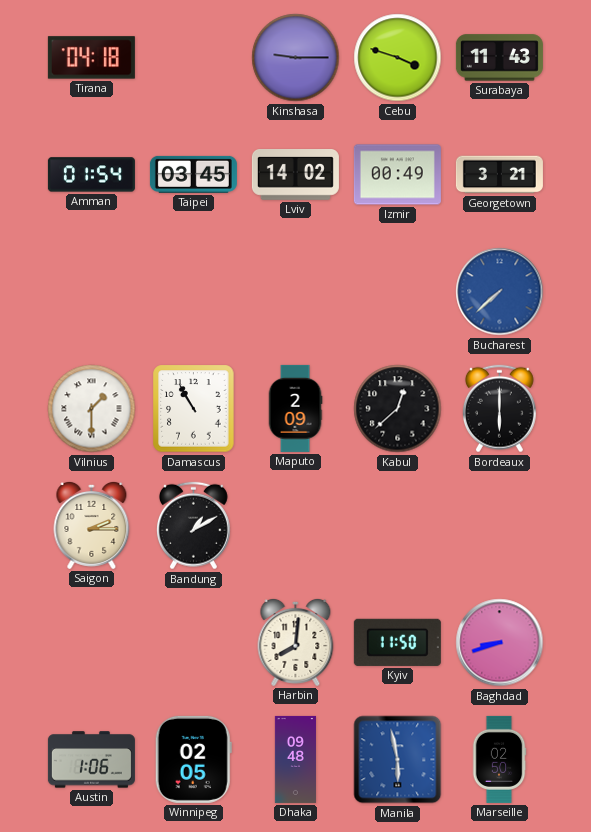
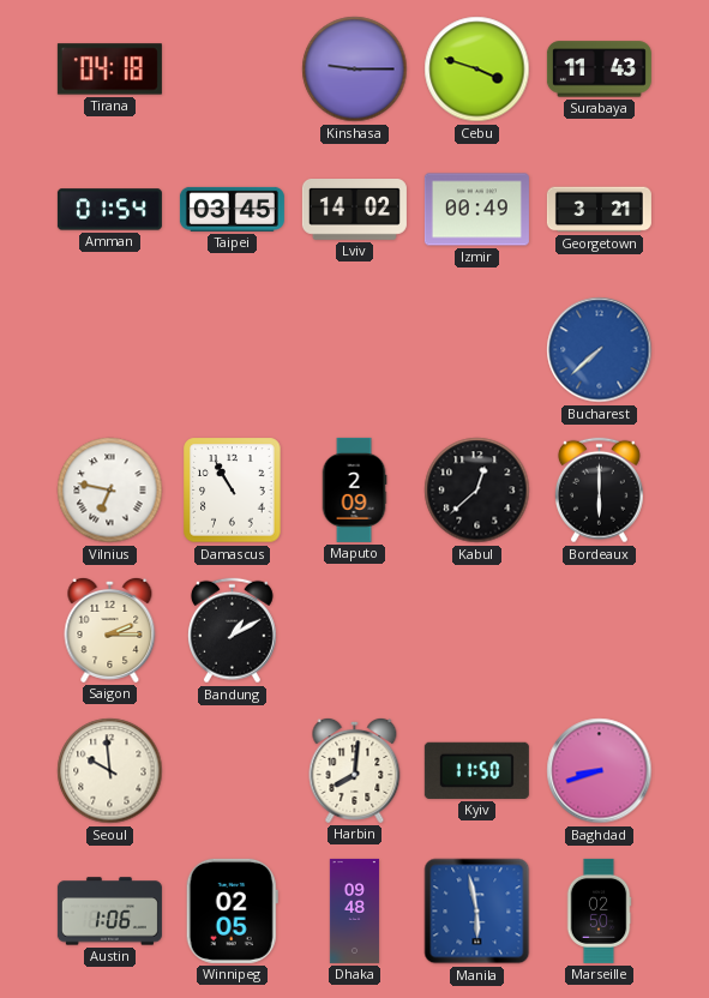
Vilnius: 1:30 -> 6:47
Seoul: none -> 9:59
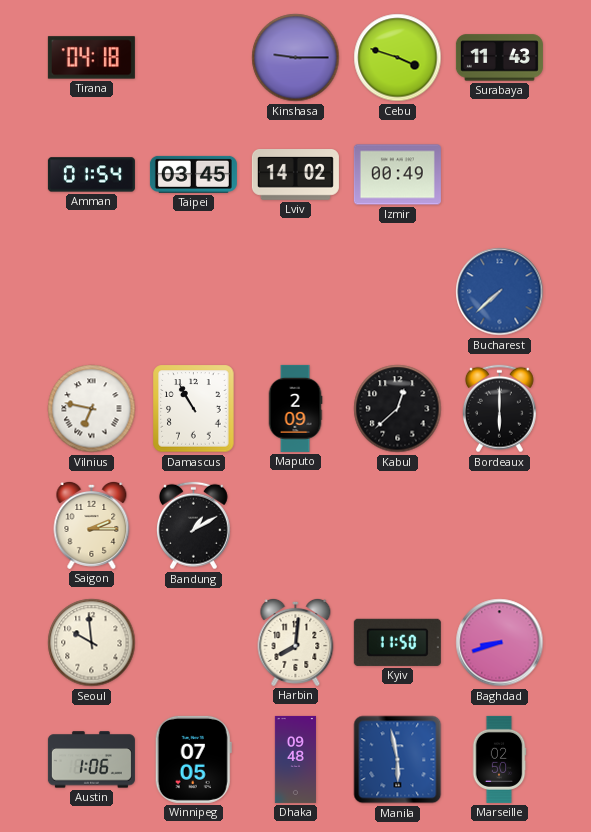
Georgetown: 3:21 -> none
Winnipeg: 02:05 -> 07:05
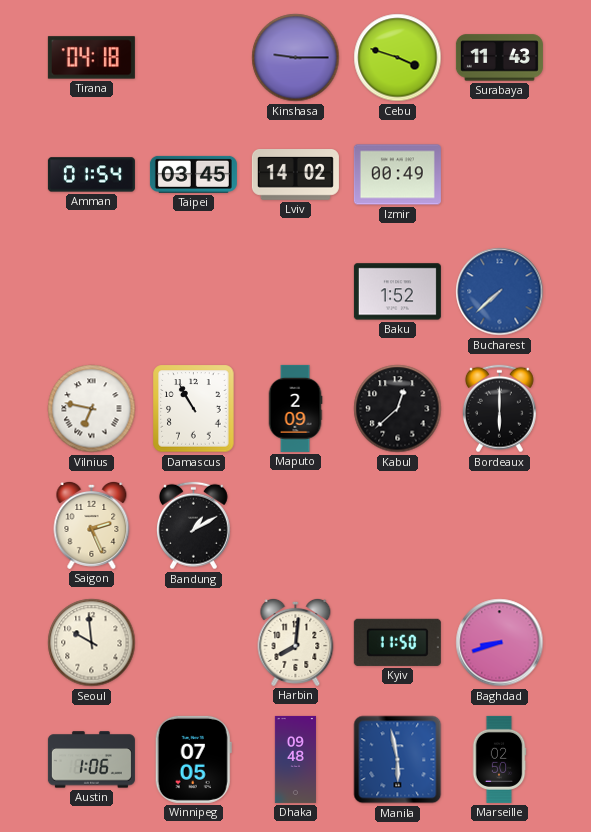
Baku: none -> 1:52
Saigon: 2:15 -> 2:26
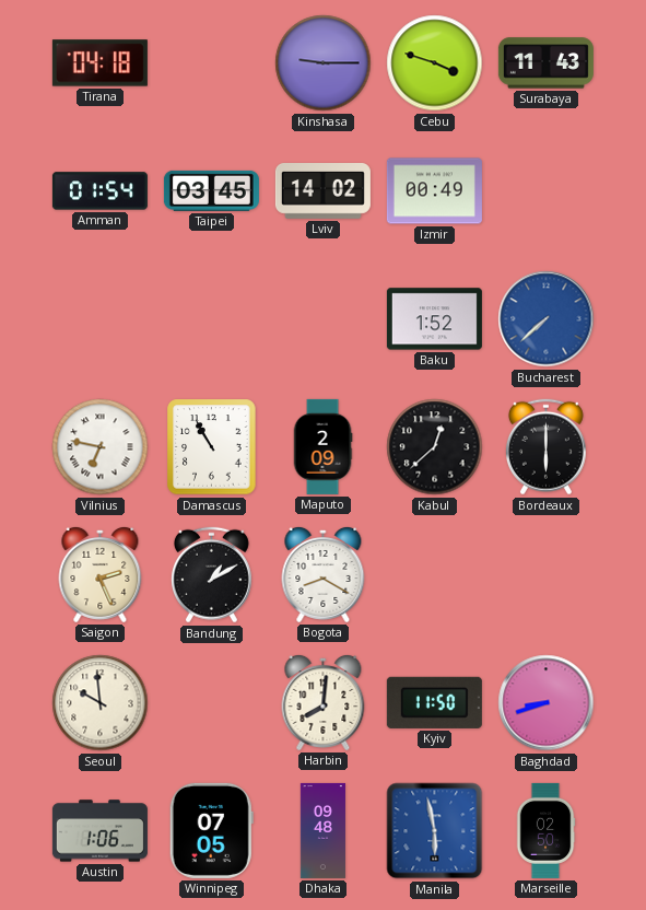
Bogota: none -> 8:20
